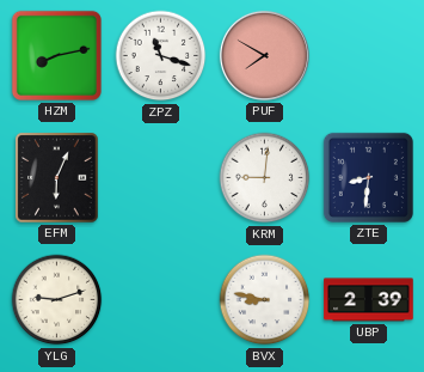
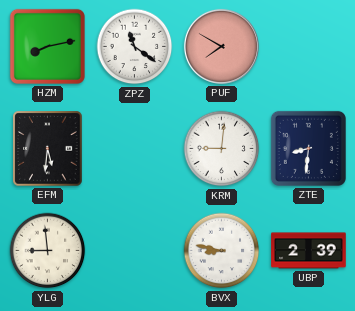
ZPZ: 11:18 -> 11:21
EFM: 6:04 -> 5:31
YLG: 9:12 -> 8:59
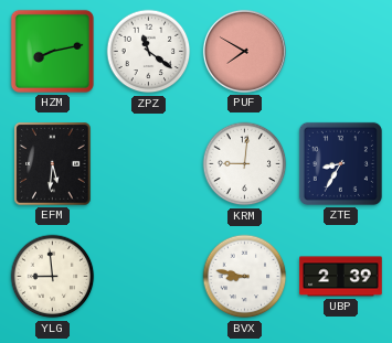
ZTE: 8:31 -> 8:35
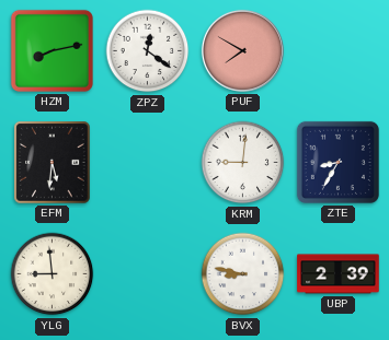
ZPZ: 11:21 -> 12:21
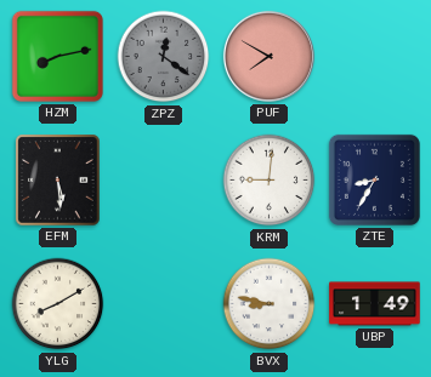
ZPZ dial: white -> grey
EFM: 5:31 -> 5:29
YLG: 8:59 -> 8:10
UBP: 2:39 -> 1:49
